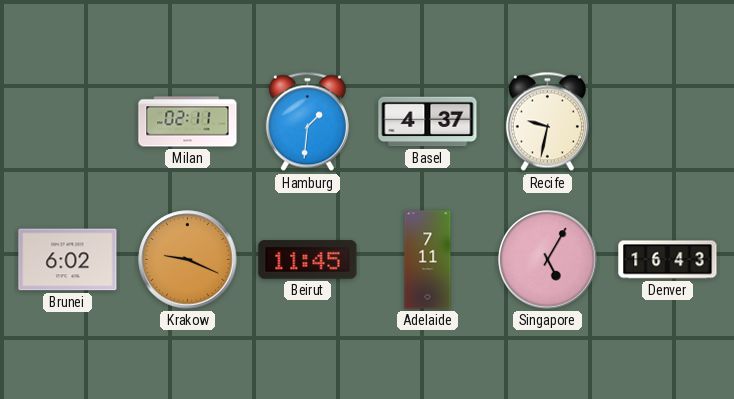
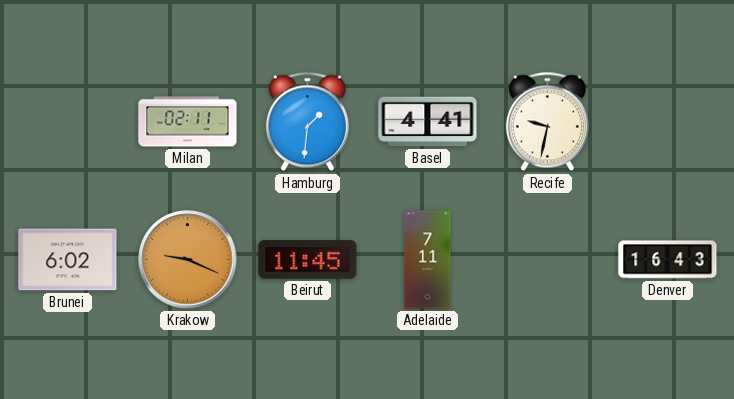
Basel: 4:37 -> 4:41
Singapore: 5:05 -> none
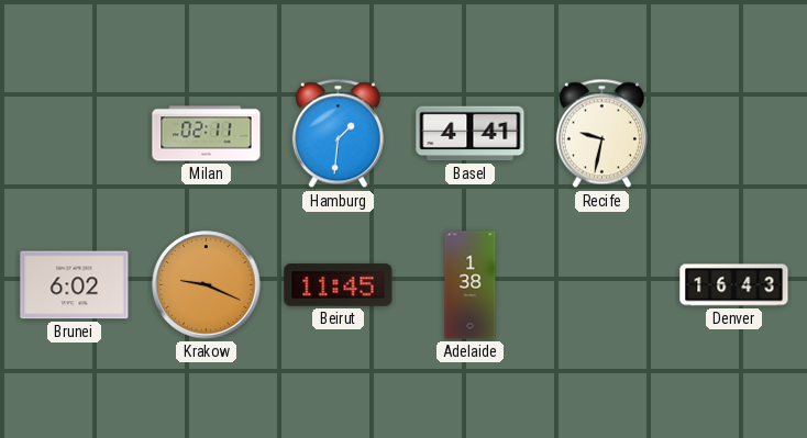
Adelaide: 7:11 -> 1:38
